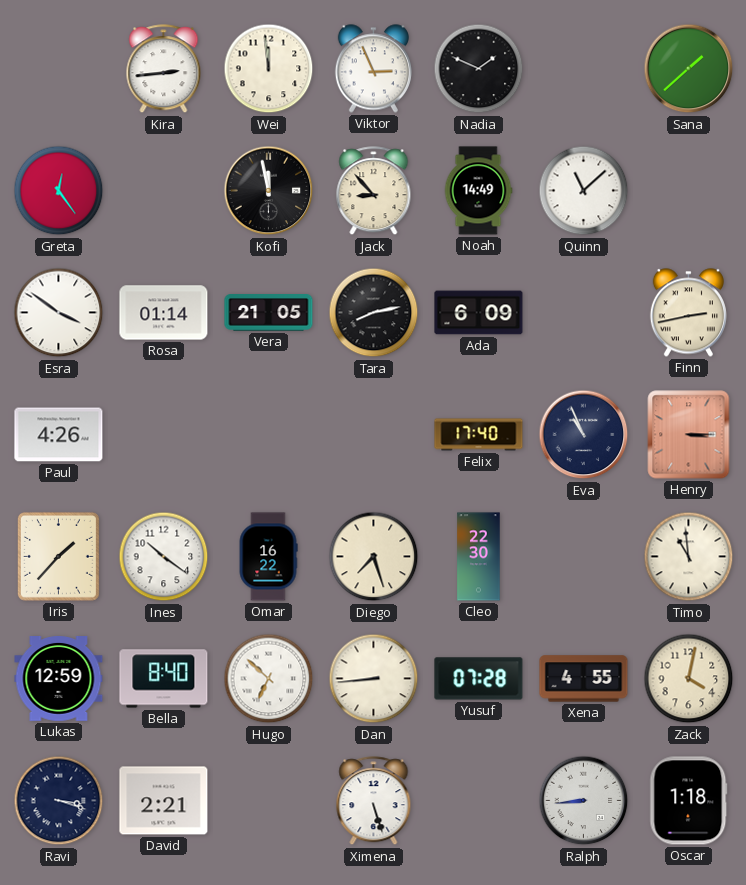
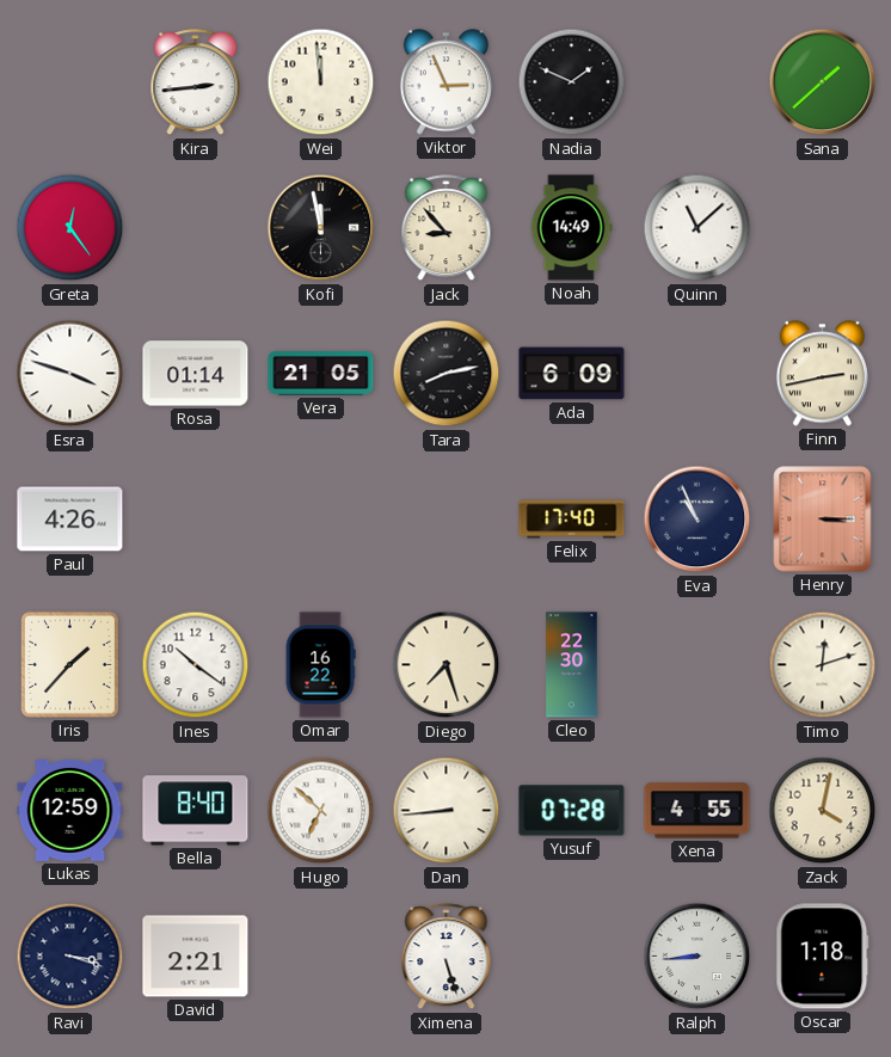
Esra: 3:51 -> 3:48
Timo: 10:59 -> 12:12
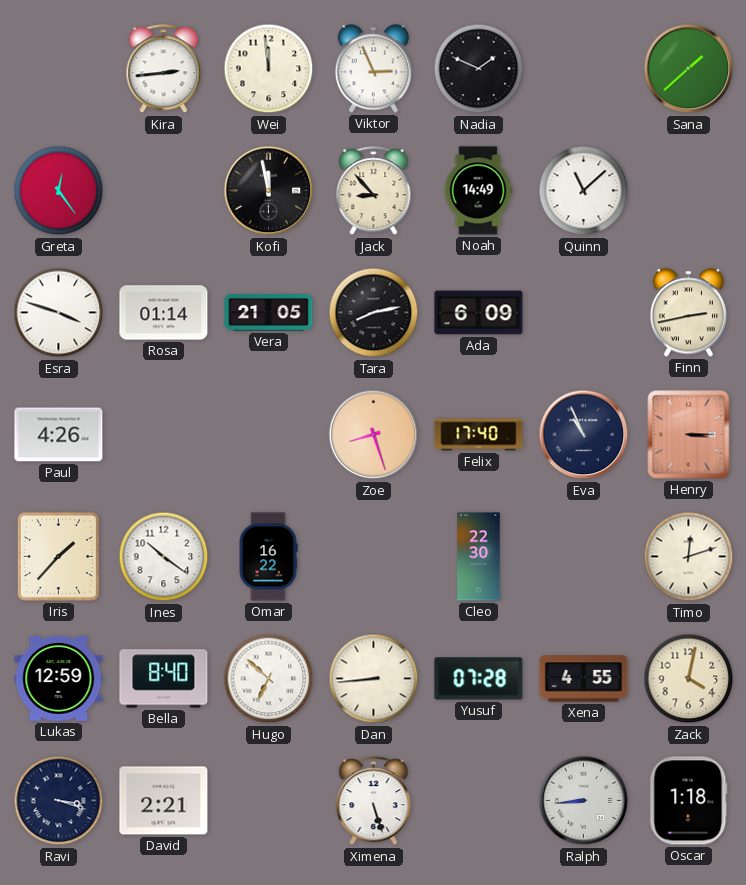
Zoe: none -> 8:27
Diego: 7:27 -> none
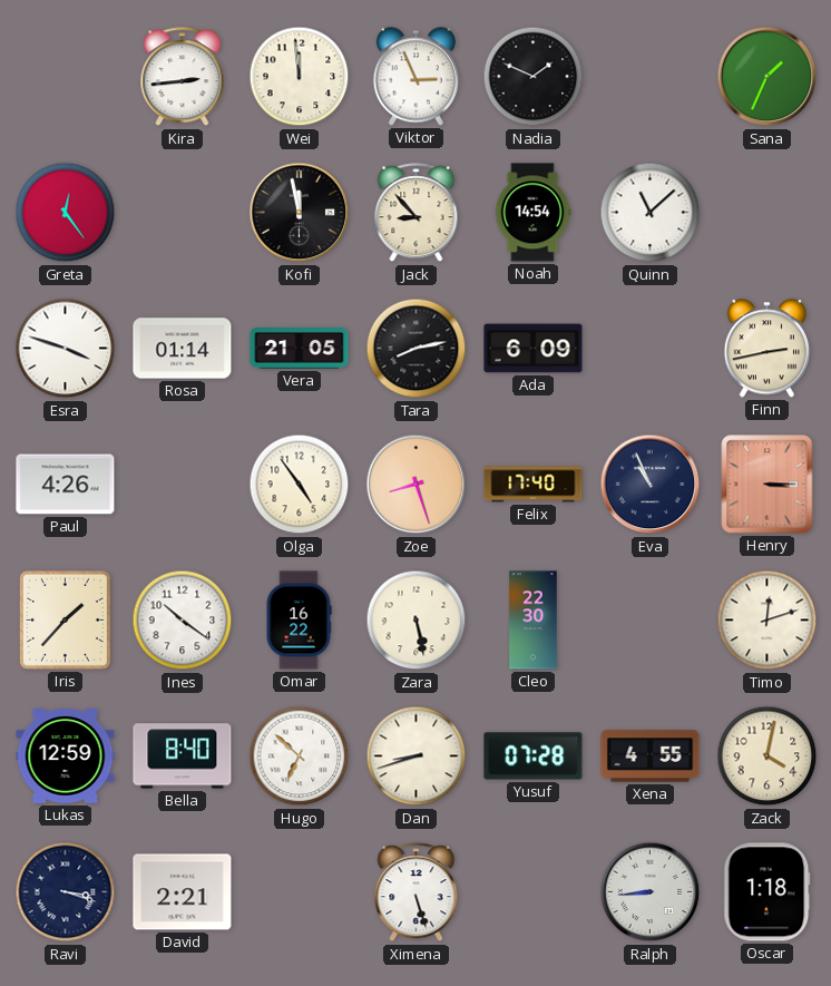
Sana: 1:38 -> 1:34
Noah: 14:49 -> 14:54
Olga: none -> 4:54
Zara: none -> 5:28
Dan: 8:44 -> 8:42
